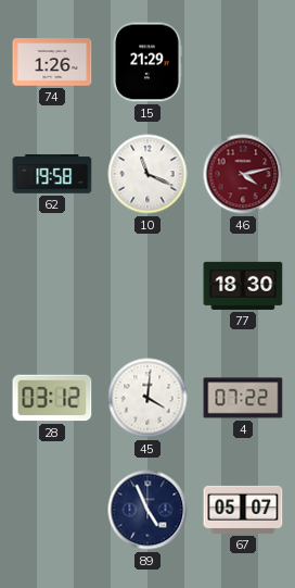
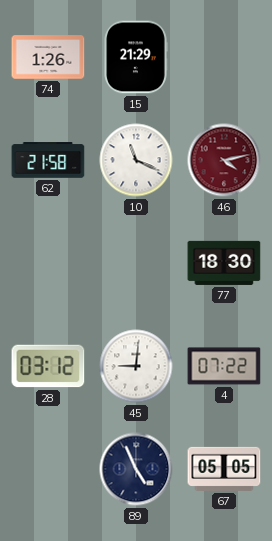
62: 19:58 -> 21:58
45: 4:01 -> 9:01
67: 05:07 -> 05:05
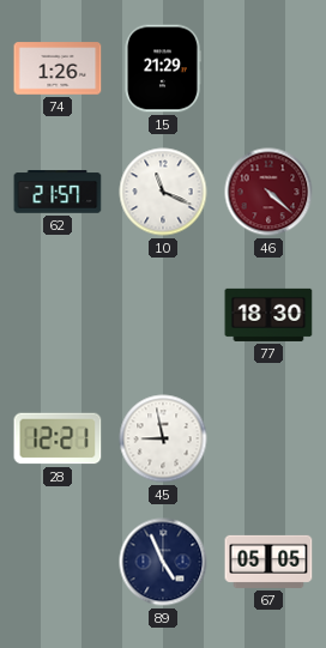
62: 21:58 -> 21:57
46: 4:13 -> 4:22
28: 03:12 -> 12:21
45: 9:01 -> 8:58
4: 07:22 -> none
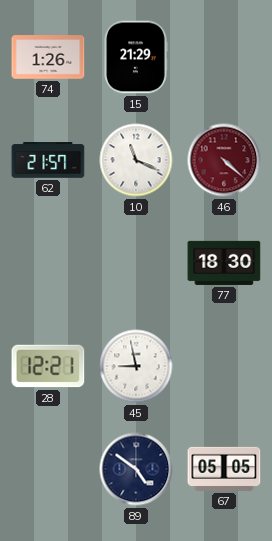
89: 4:56 -> 4:51
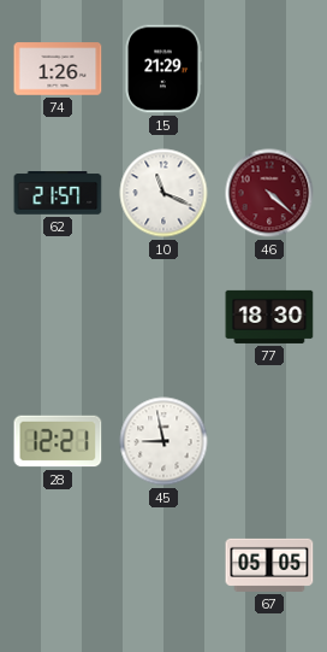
89: 4:51 -> none
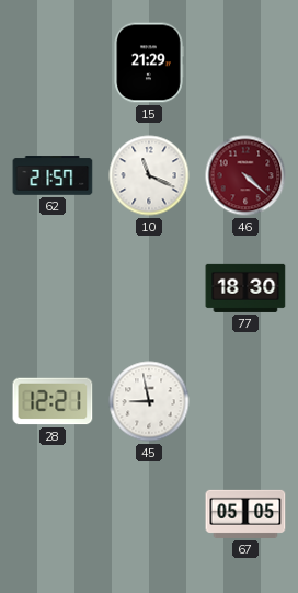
74: 1:26 -> none
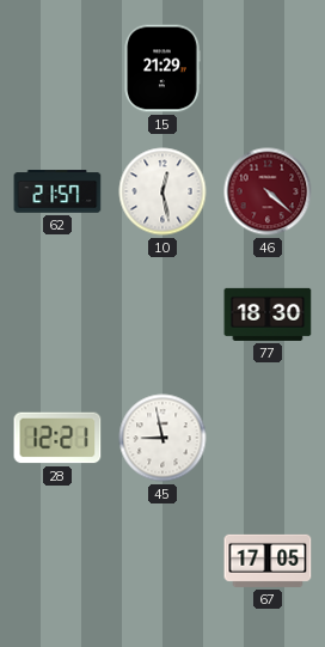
10: 11:19 -> 12:28
67: 05:05 -> 17:05
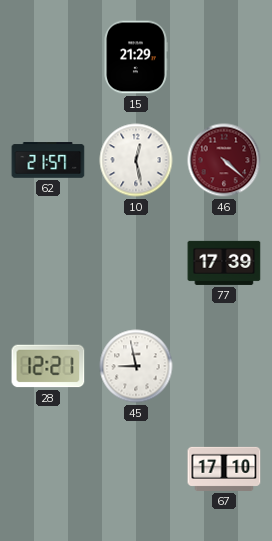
77: 18:30 -> 17:39
67: 17:05 -> 17:10
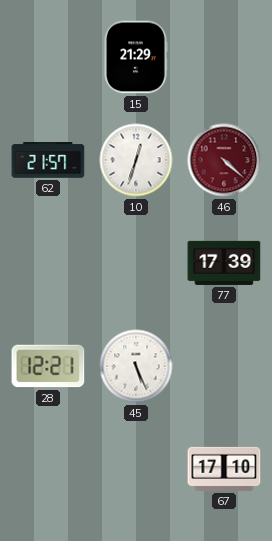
10: 12:28 -> 12:33
45: 8:58 -> 5:26
